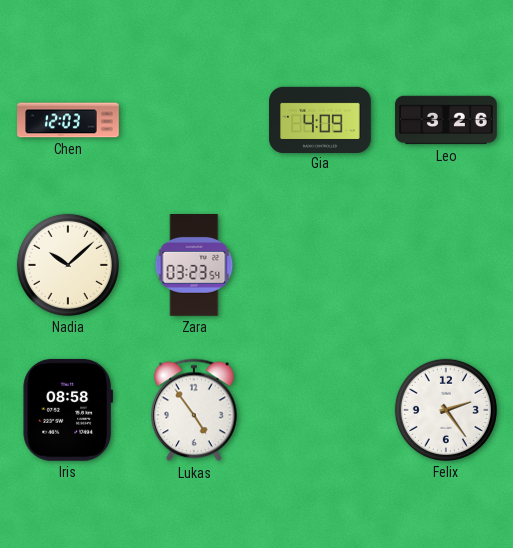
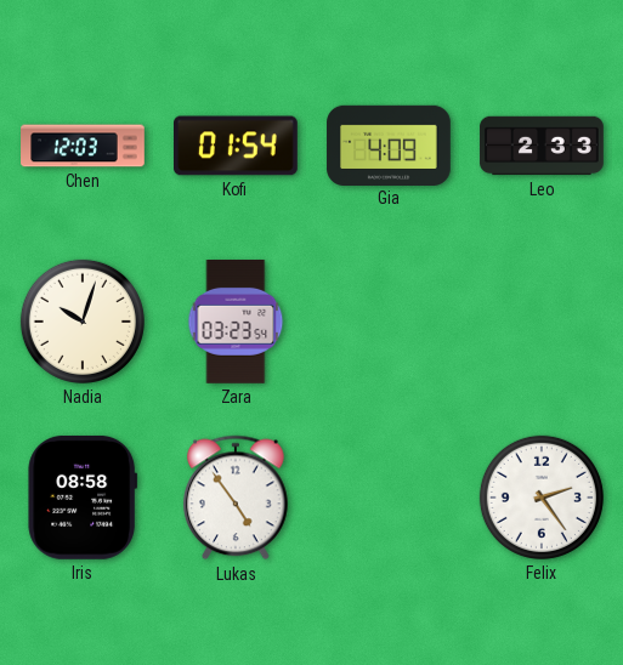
Kofi: none -> 01:54
Leo: 3:26 -> 2:33
Nadia: 10:08 -> 10:03
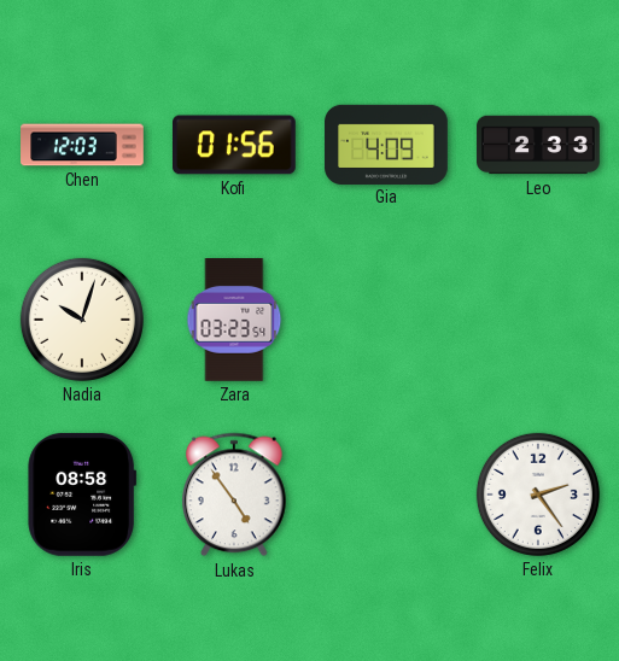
Kofi: 01:54 -> 01:56
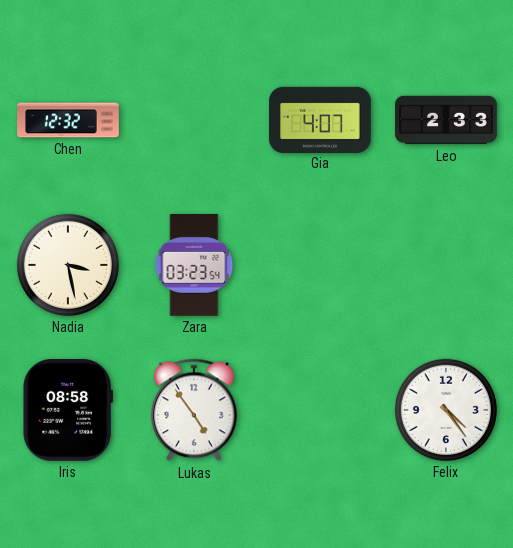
Chen: 12:03 -> 12:32
Kofi: 01:56 -> none
Gia: 4:09 -> 4:07
Nadia: 10:03 -> 3:28
Felix: 2:24 -> 4:24
